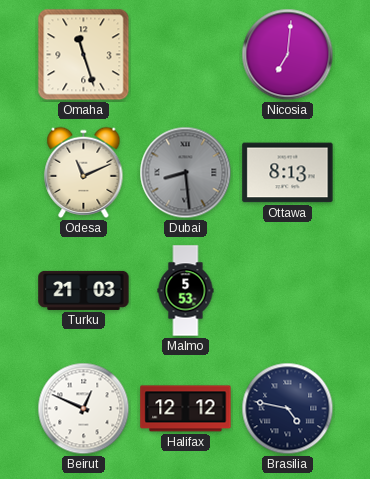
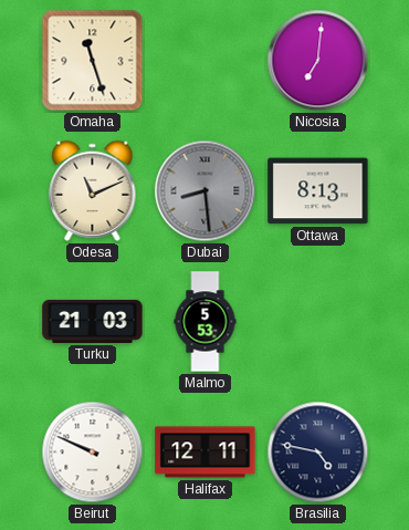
Beirut: 12:49 -> 9:49
Halifax: 12:12 -> 12:11
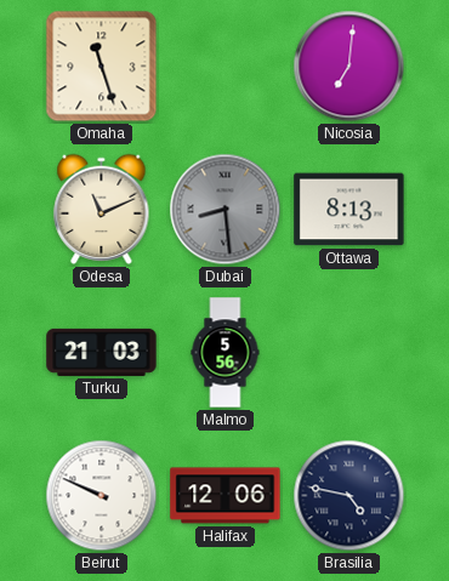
Malmo: 5:53 -> 5:56
Halifax: 12:11 -> 12:06
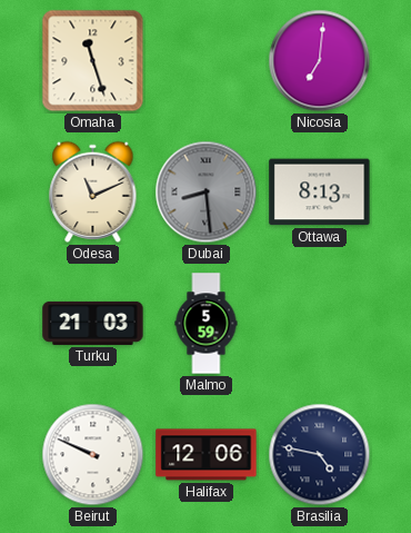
Malmo: 5:56 -> 5:59
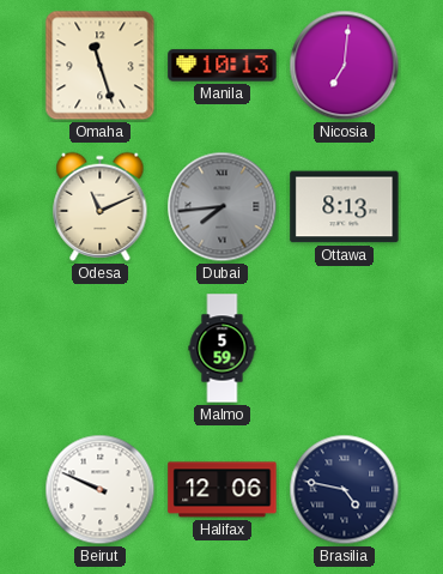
Manila: none -> 10:13
Dubai: 8:29 -> 7:44
Turku: 21:03 -> none
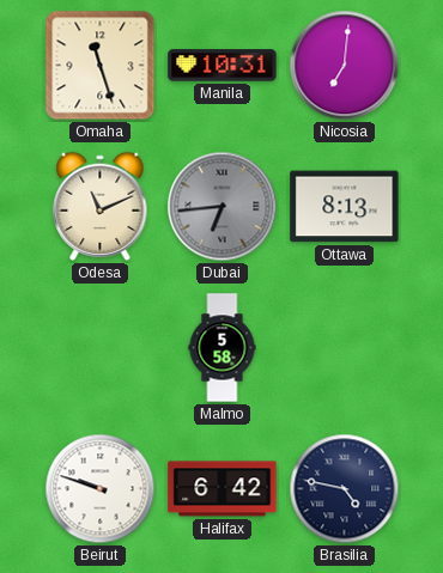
Manila: 10:13 -> 10:31
Dubai: 7:44 -> 6:44
Malmo: 5:59 -> 5:58
Beirut: 9:49 -> 9:48
Halifax: 12:06 -> 6:42
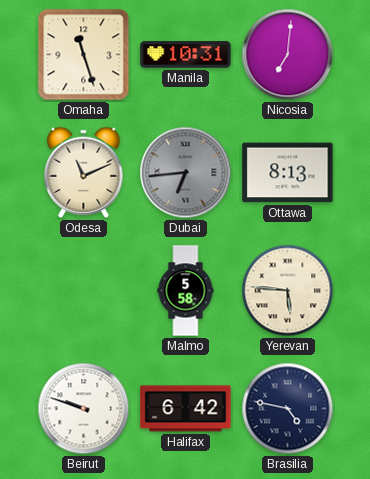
Yerevan: none -> 5:46
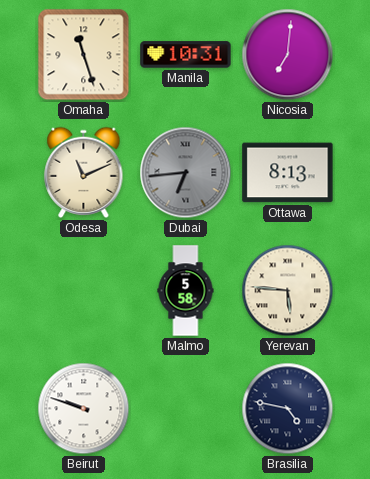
Halifax: 6:42 -> none
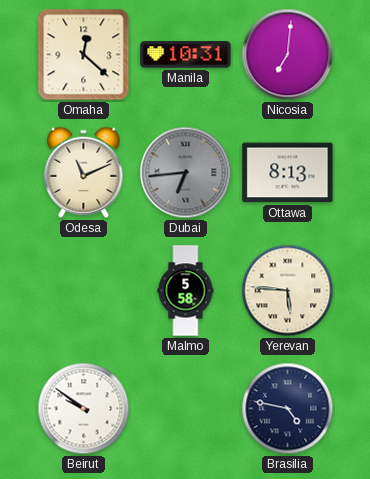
Omaha: 11:27 -> 12:22
Beirut: 9:48 -> 9:51
